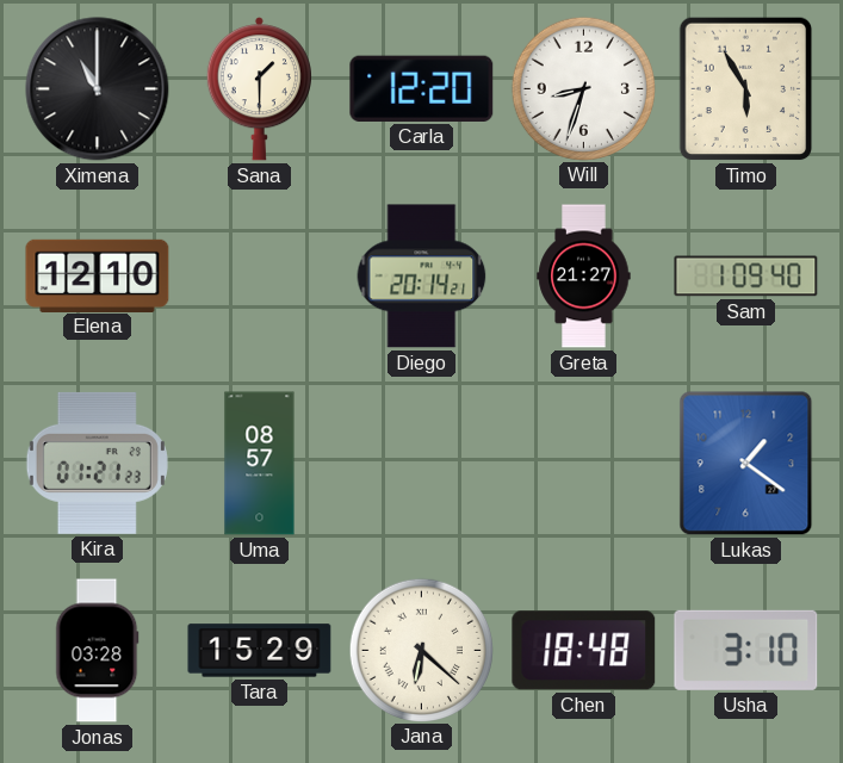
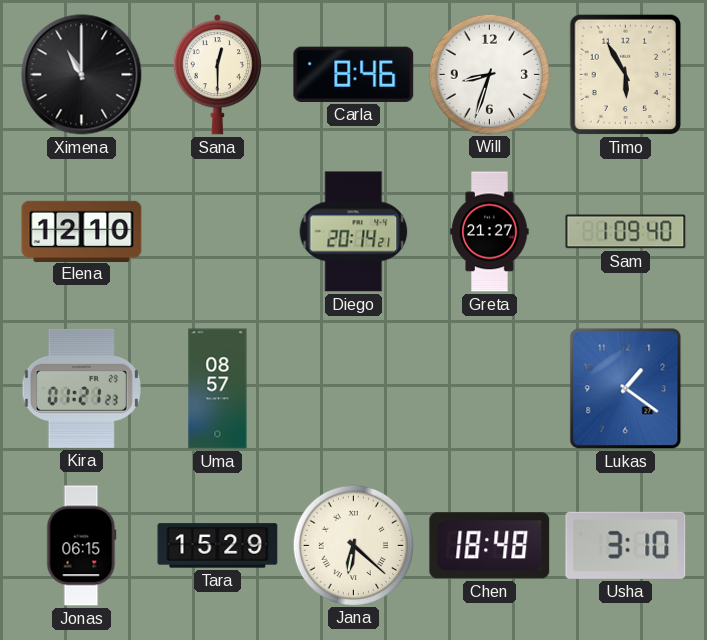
Sana: 1:30 -> 12:30
Carla: 12:20 -> 8:46
Jonas: 03:28 -> 06:15
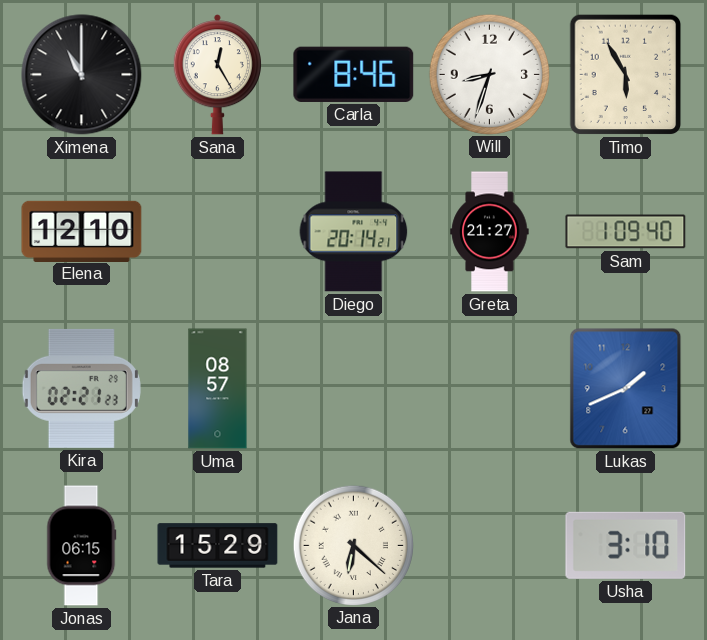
Sana: 12:30 -> 12:25
Kira: 01:21 -> 02:21
Lukas: 1:21 -> 1:41
Chen: 18:48 -> none
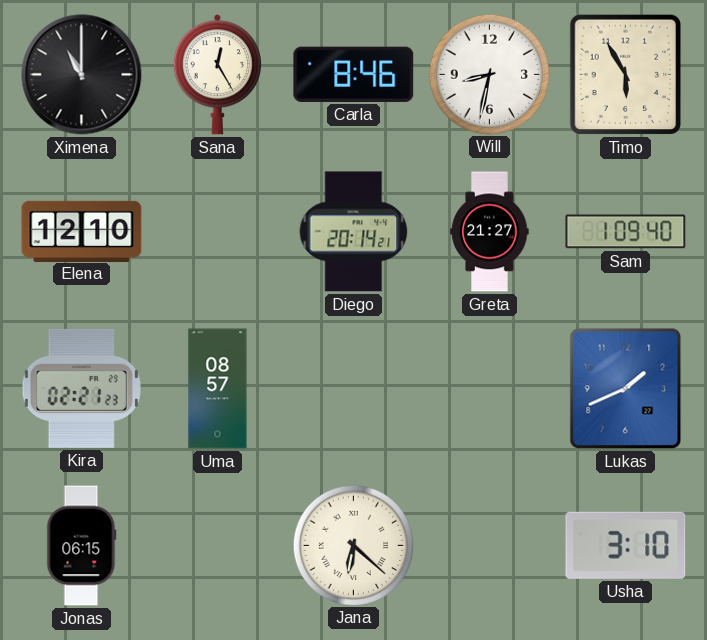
Will: 8:33 -> 8:32
Tara: 15:29 -> none
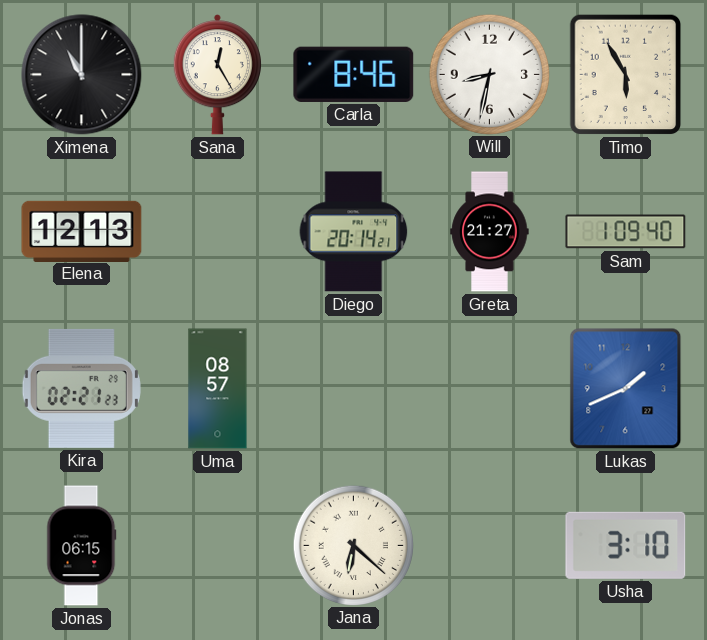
Elena: 12:10 -> 12:13
